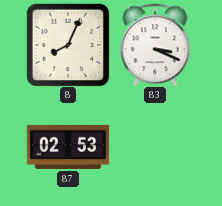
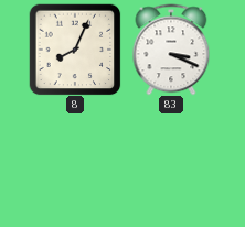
87: 02:53 -> none
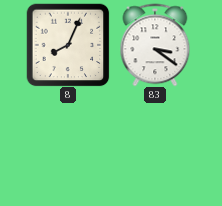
83: 3:19 -> 3:21
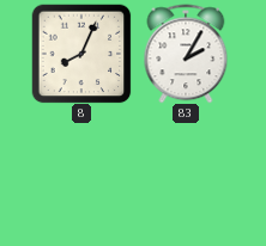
83: 3:21 -> 2:05
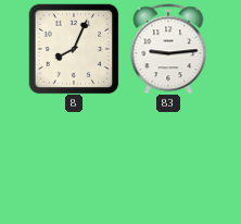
83: 2:05 -> 9:14
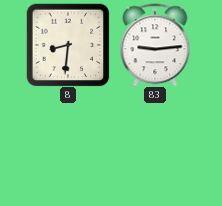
8: 8:04 -> 8:31
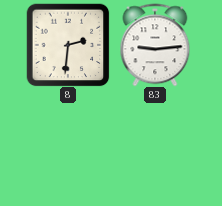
8: 8:31 -> 2:31
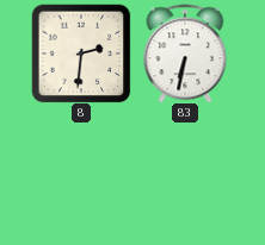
83: 9:14 -> 6:32
